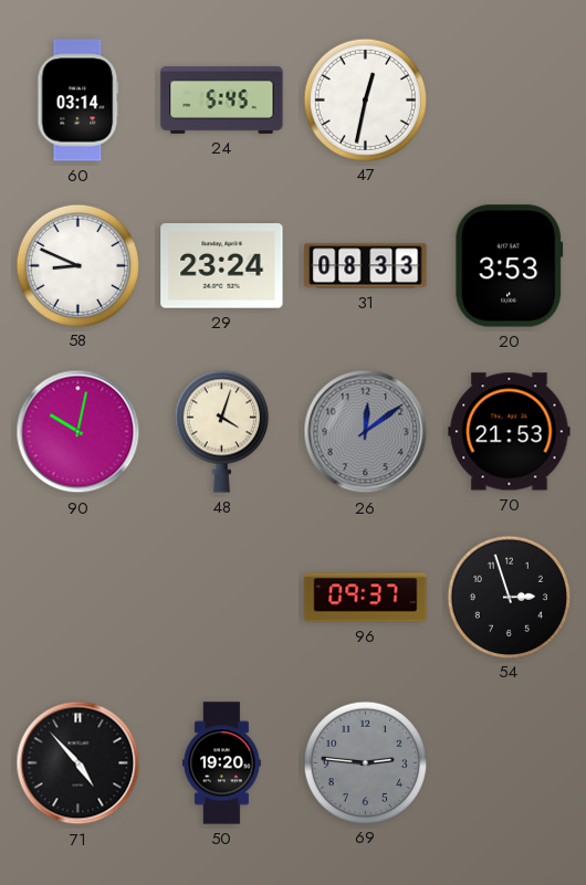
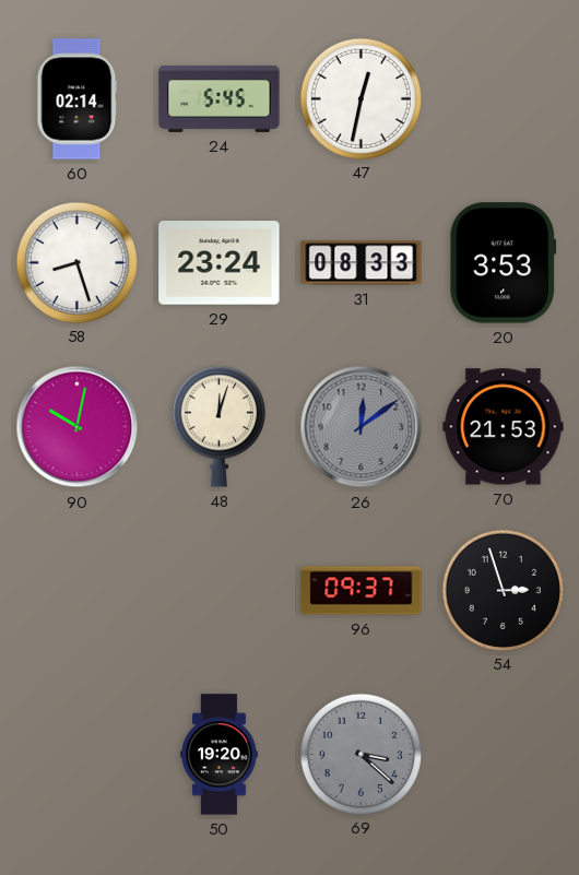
60: 03:14 -> 02:14
58: 8:49 -> 8:27
48: 4:03 -> 12:03
71: 4:53 -> none
69: 2:46 -> 3:22
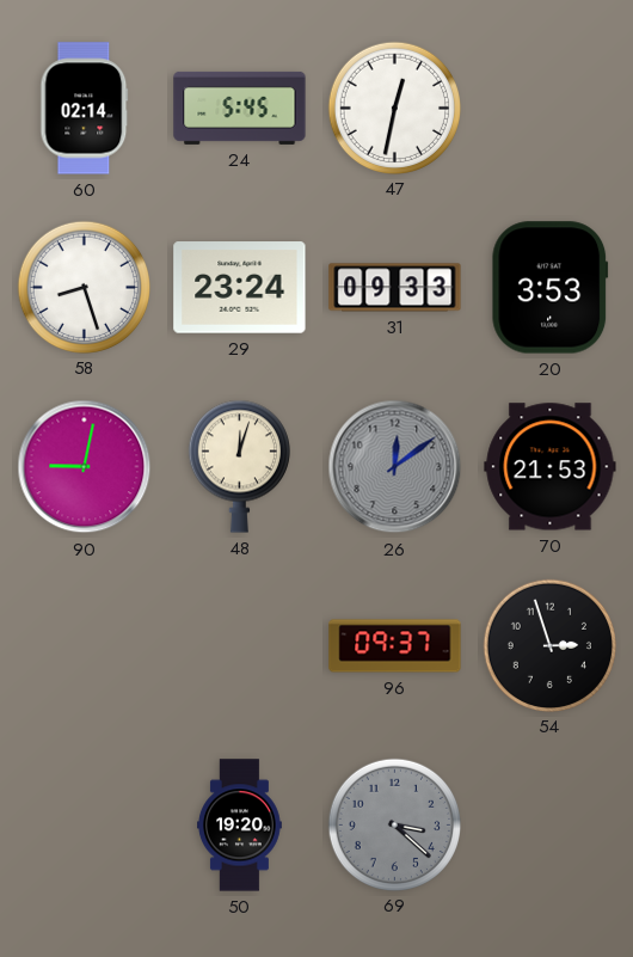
31: 08:33 -> 09:33
90: 10:02 -> 9:02
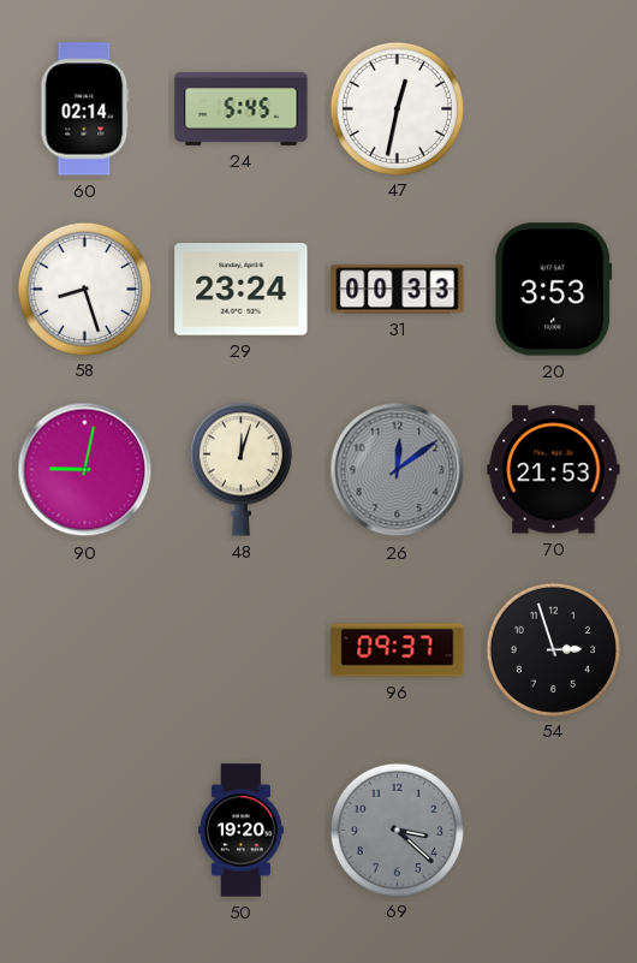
31: 09:33 -> 00:33
